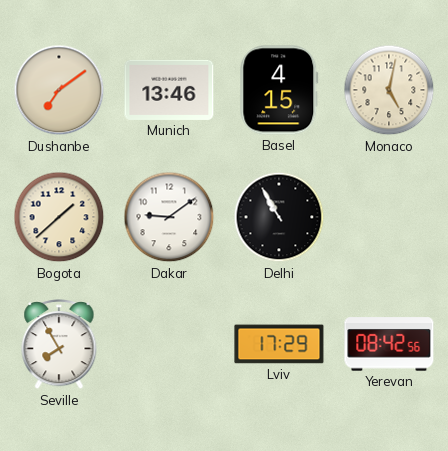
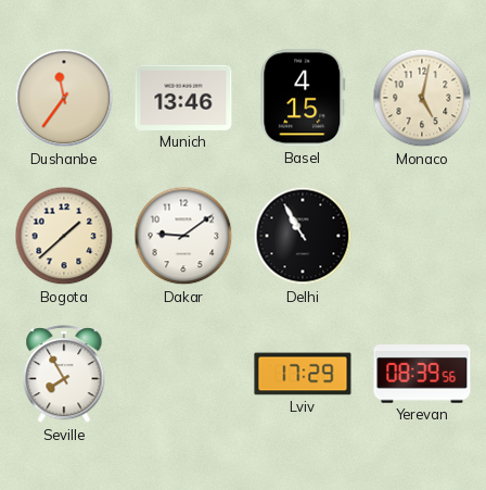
Dushanbe: 7:09 -> 11:36
Yerevan: 08:42 -> 08:39
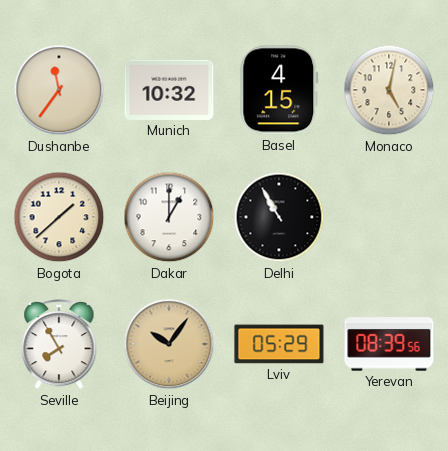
Munich: 13:46 -> 10:32
Dakar: 9:09 -> 1:00
Beijing: none -> 10:06
Lviv: 17:29 -> 05:29
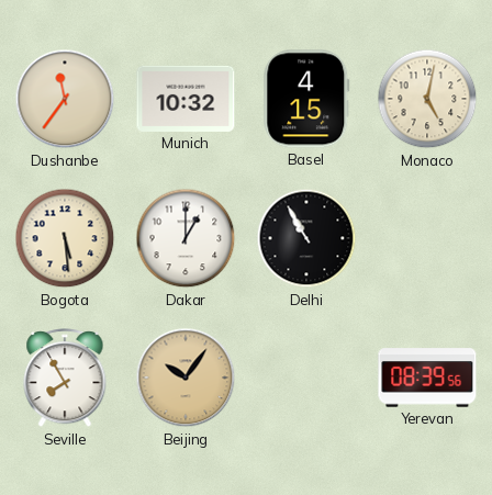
Bogota: 1:38 -> 5:29
Lviv: 05:29 -> none
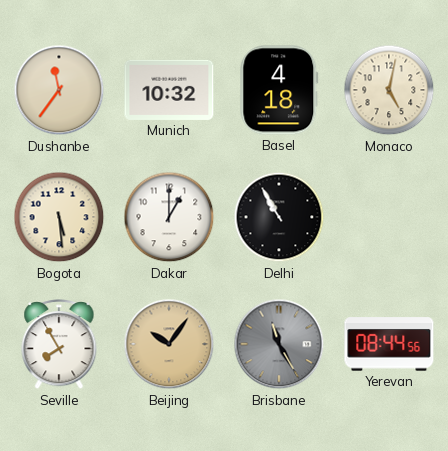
Basel: 4:15 -> 4:18
Brisbane: none -> 11:25
Yerevan: 08:39 -> 08:44
